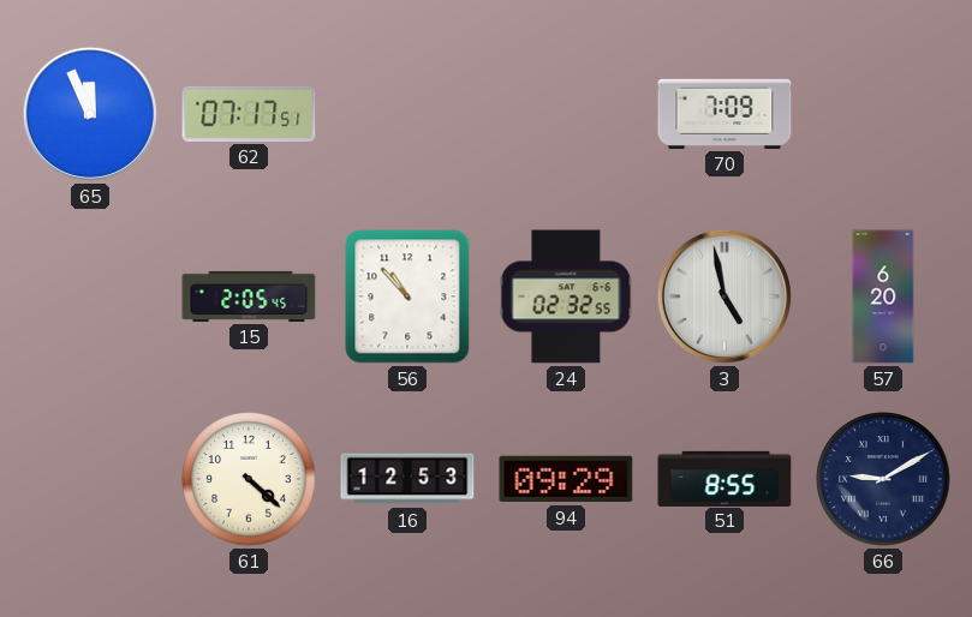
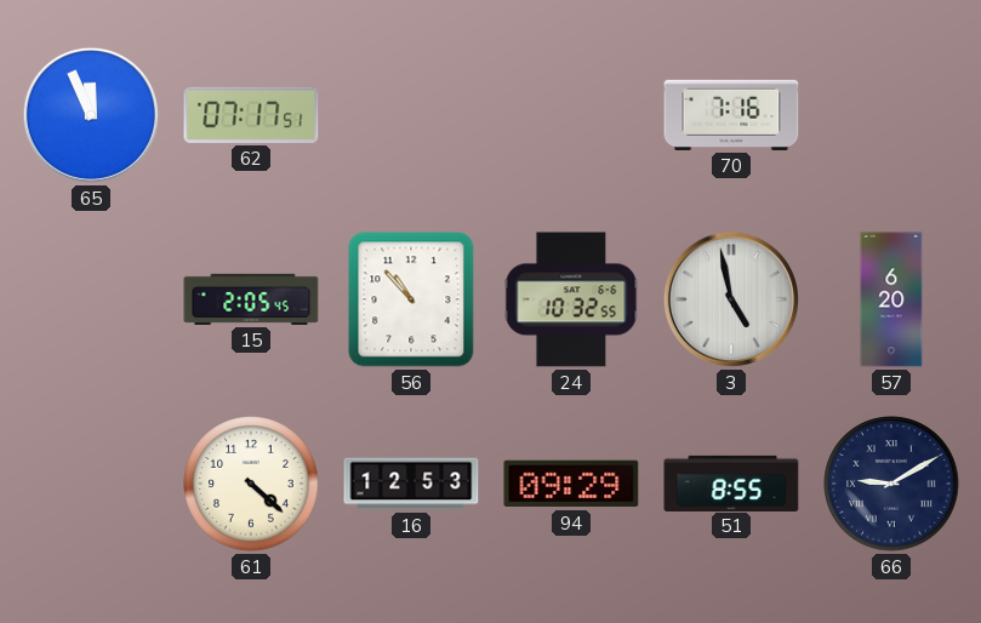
70: 7:09 -> 7:16
24: 02:32 -> 10:32
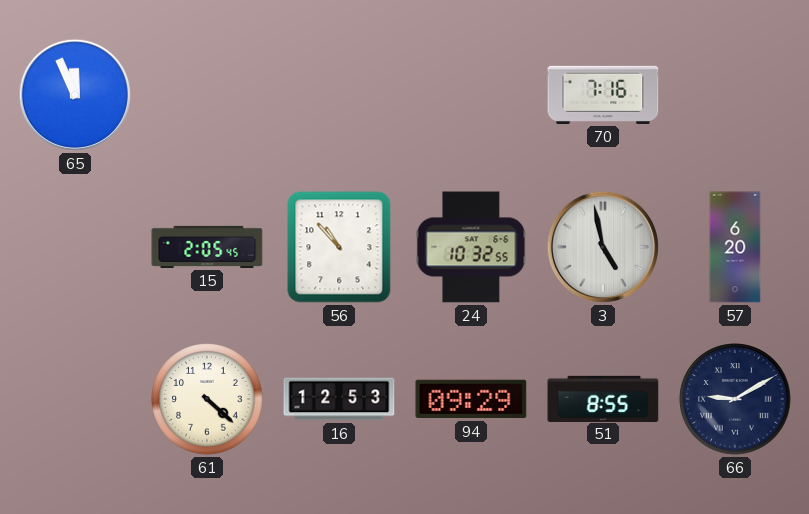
62: 07:17 -> none
